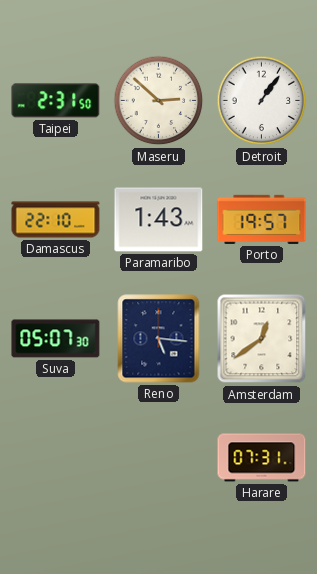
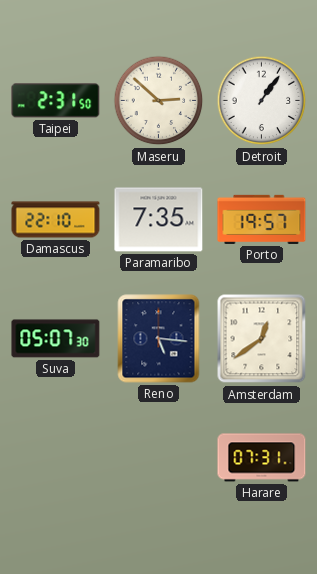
Paramaribo: 1:43 -> 7:35
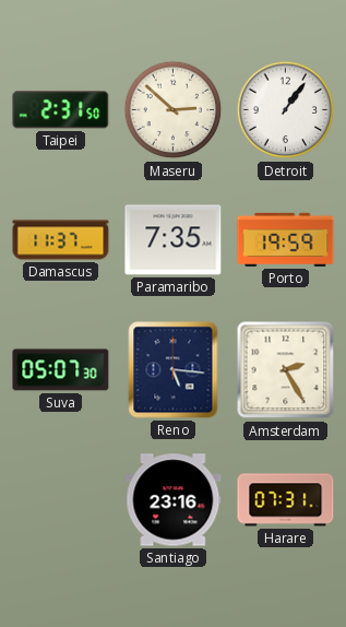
Damascus: 22:10 -> 11:37
Porto: 19:57 -> 19:59
Amsterdam: 12:39 -> 2:25
Santiago: none -> 23:16
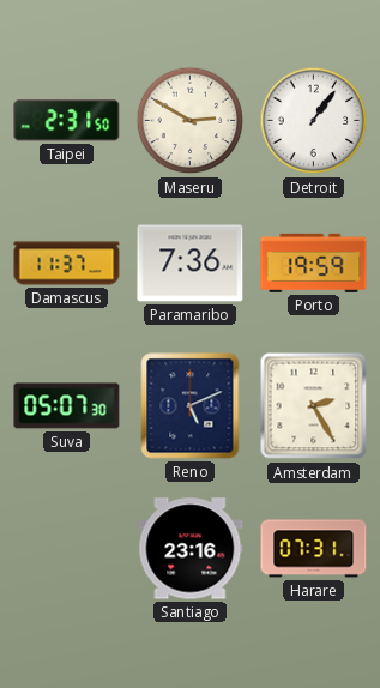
Maseru: 2:52 -> 2:50
Paramaribo: 7:35 -> 7:36
Reno: 5:16 -> 5:11
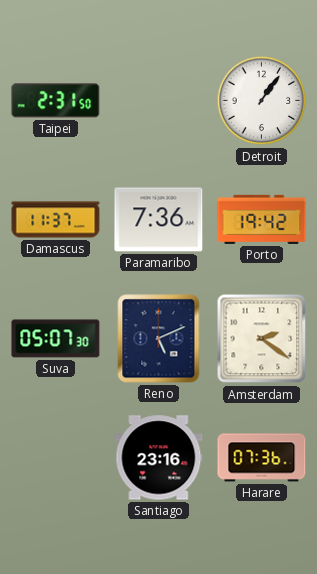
Maseru: 2:50 -> none
Porto: 19:59 -> 19:42
Amsterdam: 2:25 -> 2:21
Harare: 07:31 -> 07:36
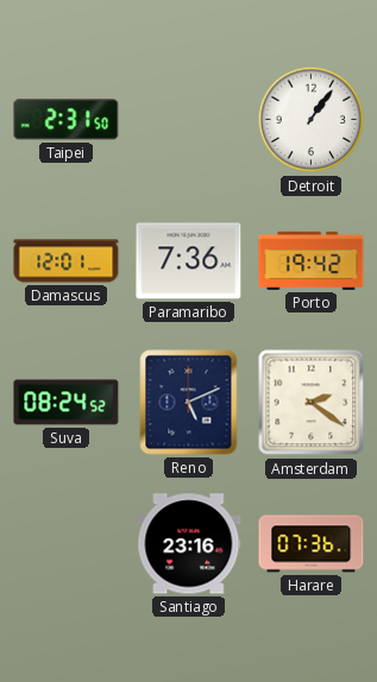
Damascus: 11:37 -> 12:01
Suva: 05:07 -> 08:24
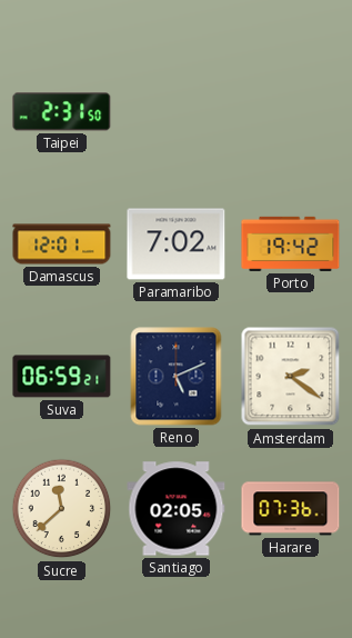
Detroit: 1:06 -> none
Paramaribo: 7:36 -> 7:02
Suva: 08:24 -> 06:59
Sucre: none -> 11:38
Santiago: 23:16 -> 02:05
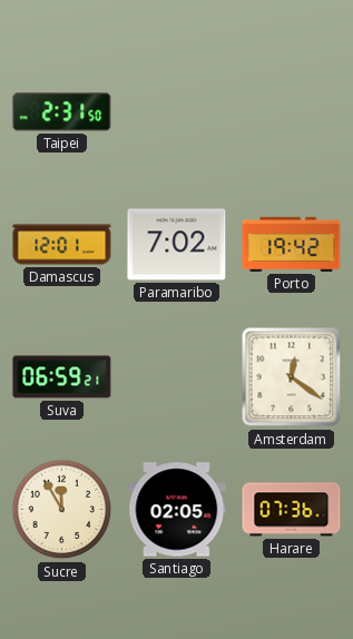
Reno: 5:11 -> none
Amsterdam: 2:21 -> 12:21
Sucre: 11:38 -> 11:55
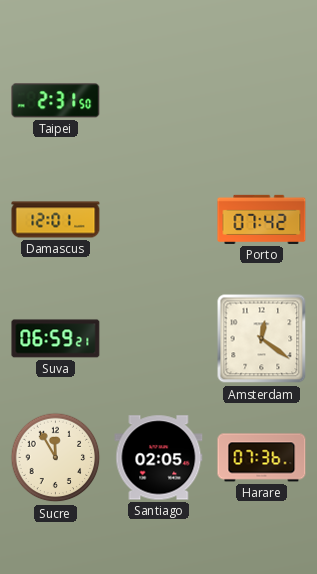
Paramaribo: 7:02 -> none
Porto: 19:42 -> 07:42
